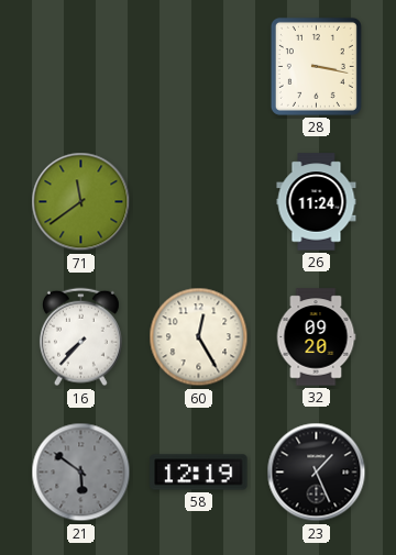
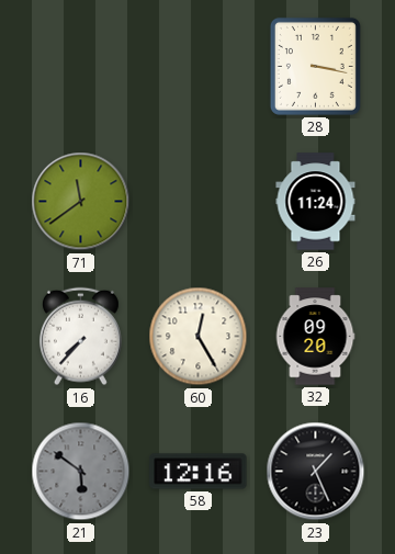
58: 12:19 -> 12:16
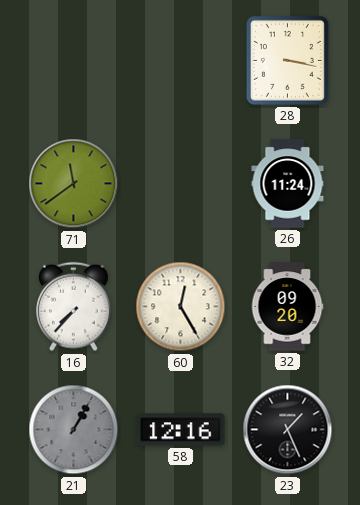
21: 5:51 -> 1:05
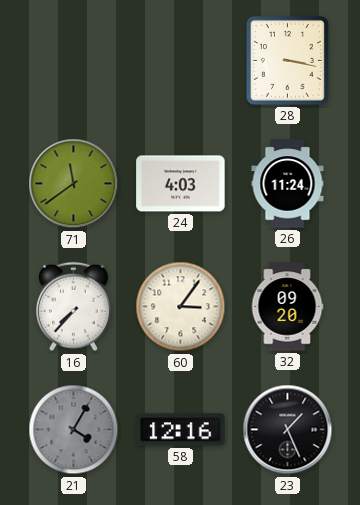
24: none -> 4:03
60: 12:25 -> 3:06
21: 1:05 -> 4:05
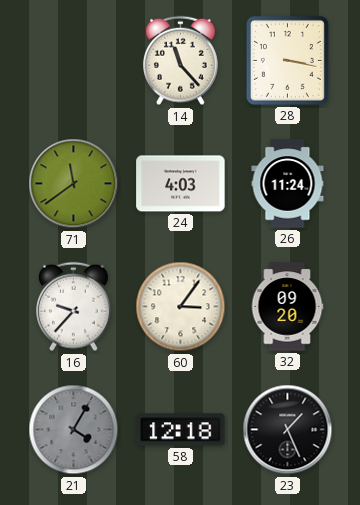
14: none -> 11:23
16: 7:37 -> 9:37
58: 12:16 -> 12:18
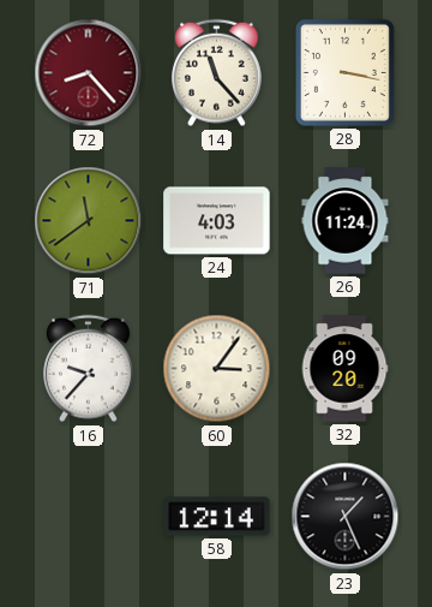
72: none -> 8:23
21: 4:05 -> none
58: 12:18 -> 12:14
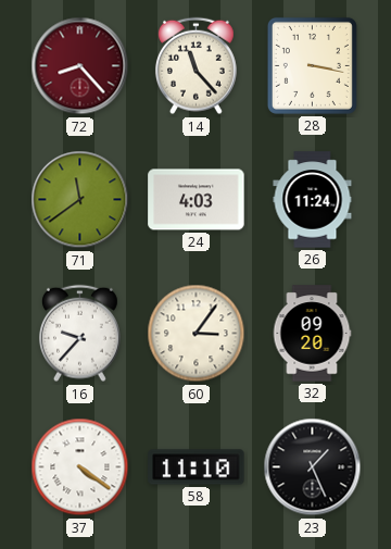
37: none -> 4:21
58: 12:14 -> 11:10
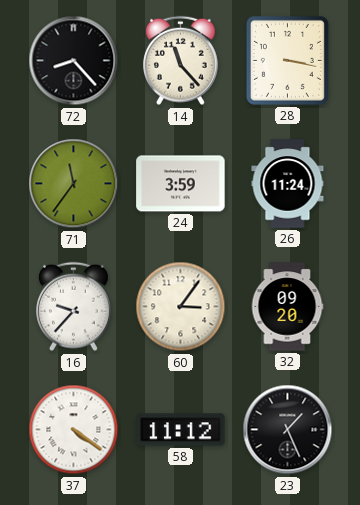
72 dial: burgundy -> black
71: 11:39 -> 11:36
24: 4:03 -> 3:59
58: 11:10 -> 11:12
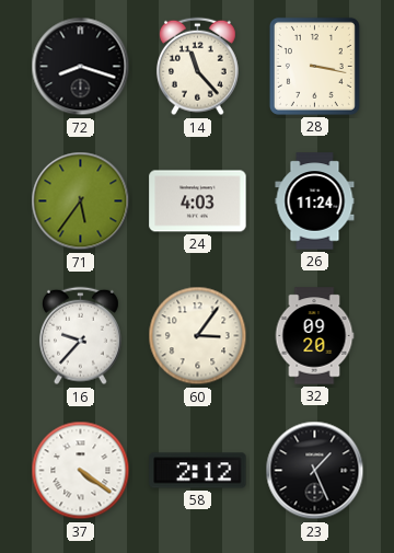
72: 8:23 -> 8:18
71: 11:36 -> 5:36
24: 3:59 -> 4:03
58: 11:12 -> 2:12
